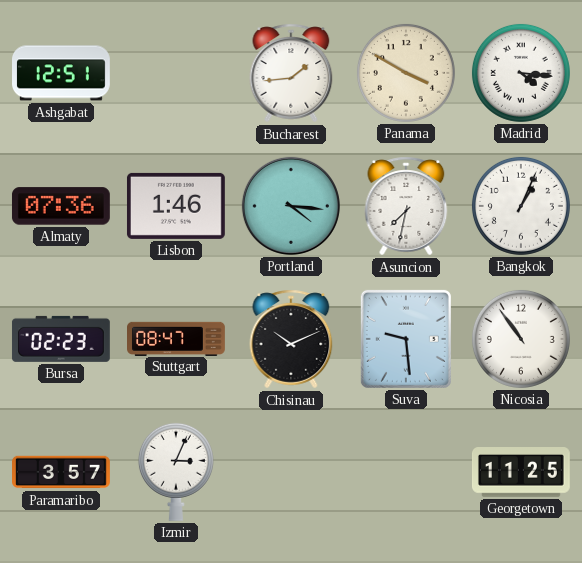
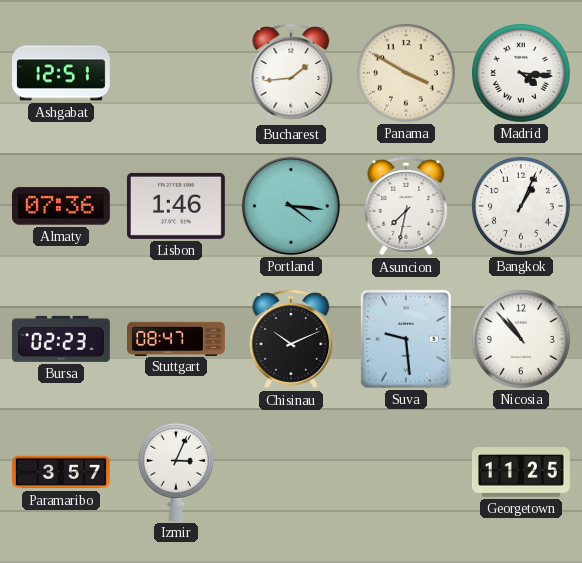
Nicosia: 10:54 -> 10:53
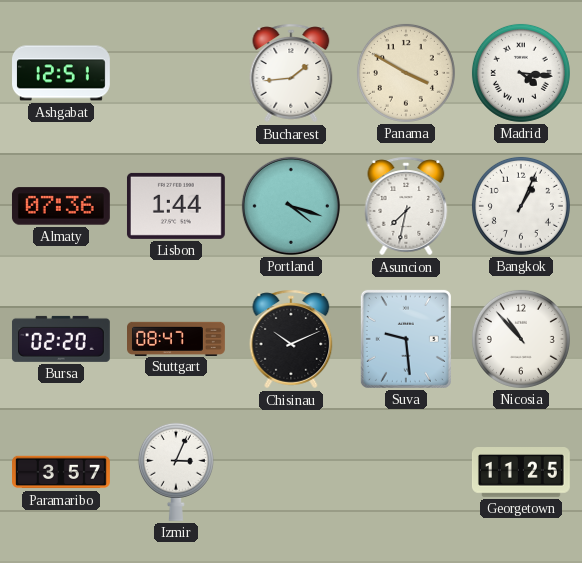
Lisbon: 1:46 -> 1:44
Portland: 4:16 -> 4:18
Bursa: 02:23 -> 02:20
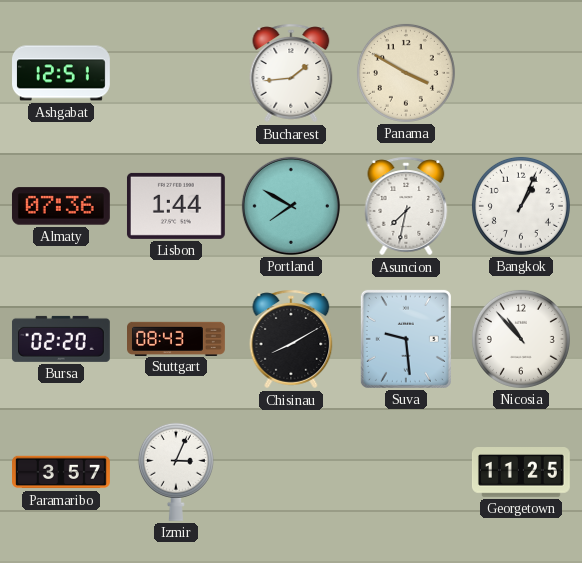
Madrid: 4:16 -> none
Portland: 4:18 -> 7:50
Stuttgart: 08:47 -> 08:43
Chisinau: 10:11 -> 8:10
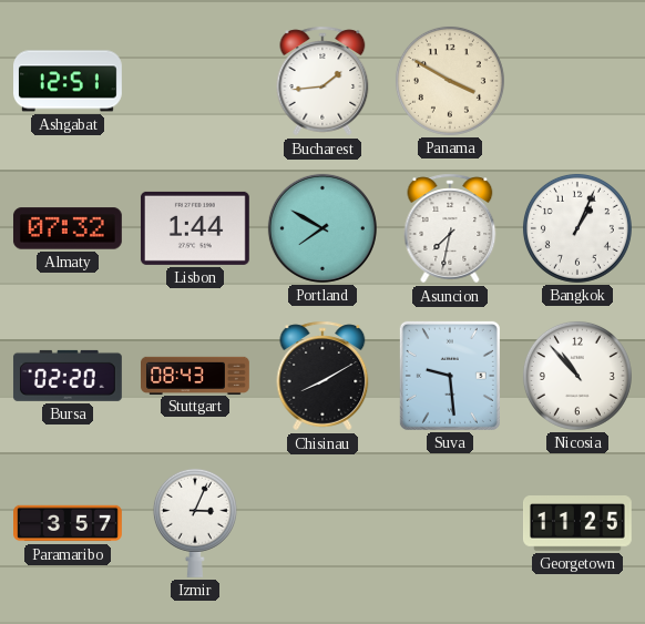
Almaty: 07:36 -> 07:32
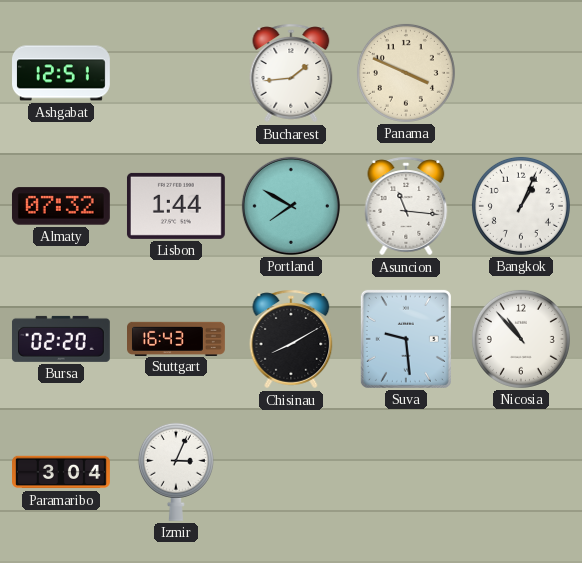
Panama: 3:50 -> 3:49
Asuncion: 7:32 -> 11:16
Stuttgart: 08:43 -> 16:43
Paramaribo: 3:57 -> 3:04
Georgetown: 11:25 -> none
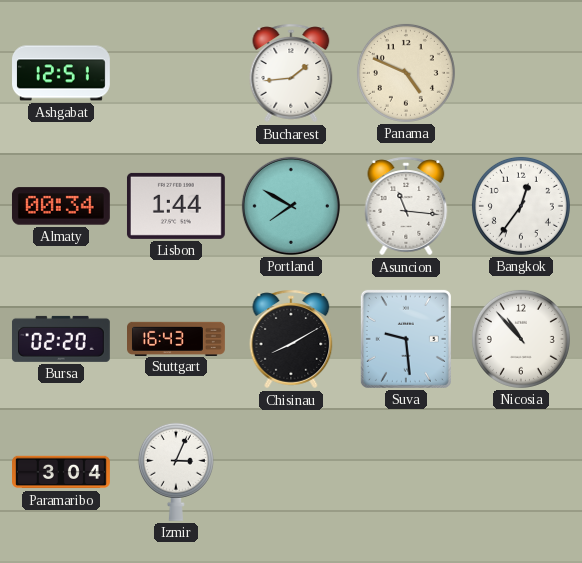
Panama: 3:49 -> 4:49
Almaty: 07:32 -> 00:34
Bangkok: 1:04 -> 12:36
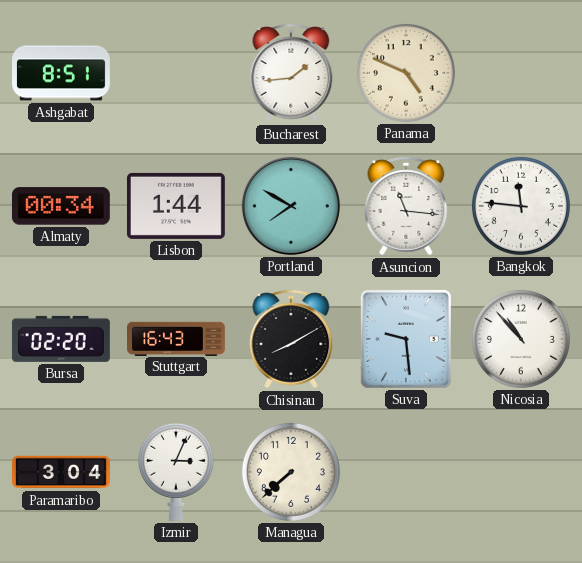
Ashgabat: 12:51 -> 8:51
Bangkok: 12:36 -> 11:46
Managua: none -> 7:38
